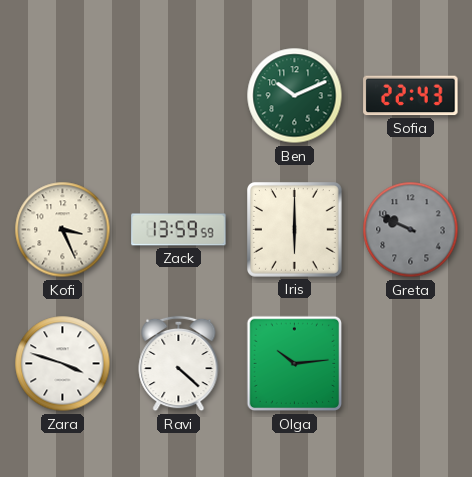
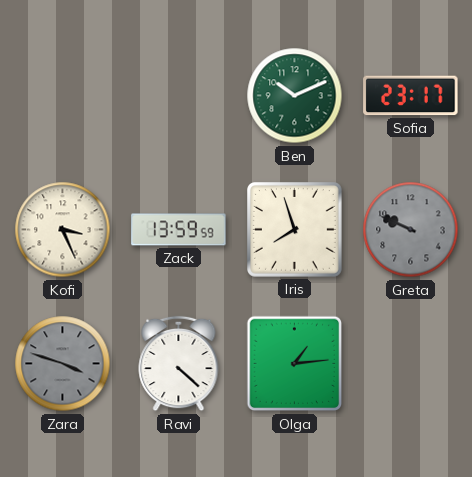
Sofia: 22:43 -> 23:17
Iris: 6:00 -> 7:57
Zara dial: white -> grey
Olga: 10:14 -> 1:14
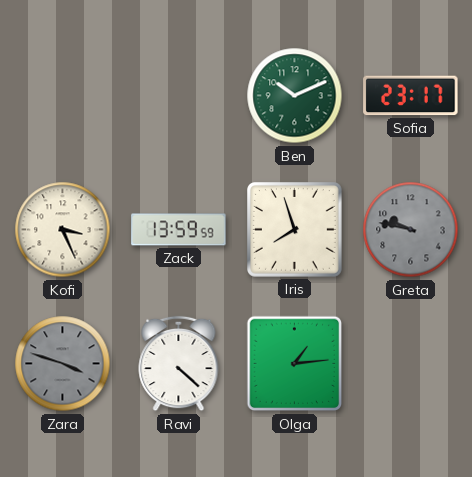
Greta: 9:49 -> 9:47
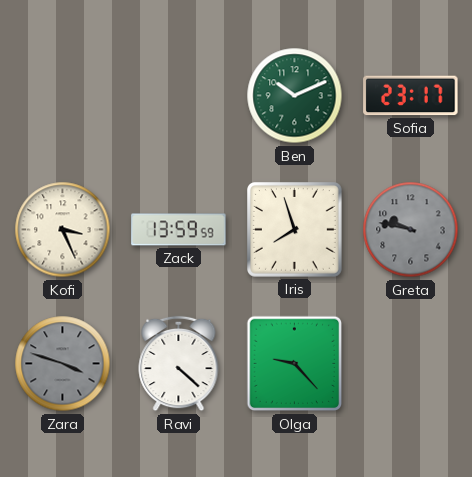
Olga: 1:14 -> 9:23
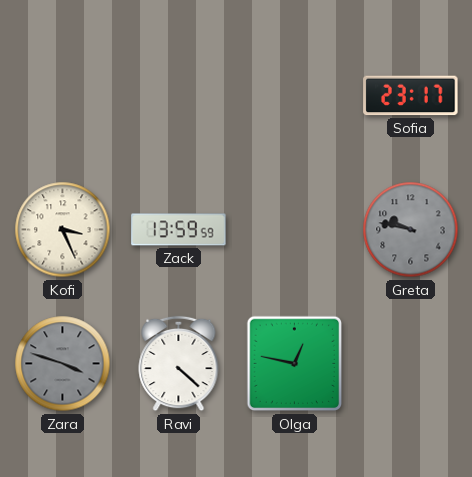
Ben: 10:11 -> none
Iris: 7:57 -> none
Olga: 9:23 -> 12:47
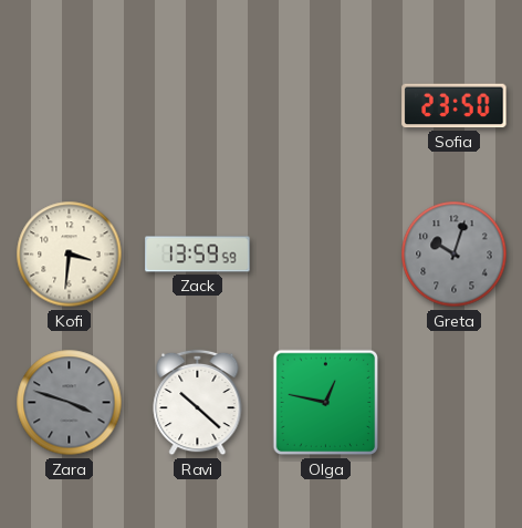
Sofia: 23:17 -> 23:50
Kofi: 3:26 -> 3:31
Greta: 9:47 -> 10:03
Ravi: 4:22 -> 10:22
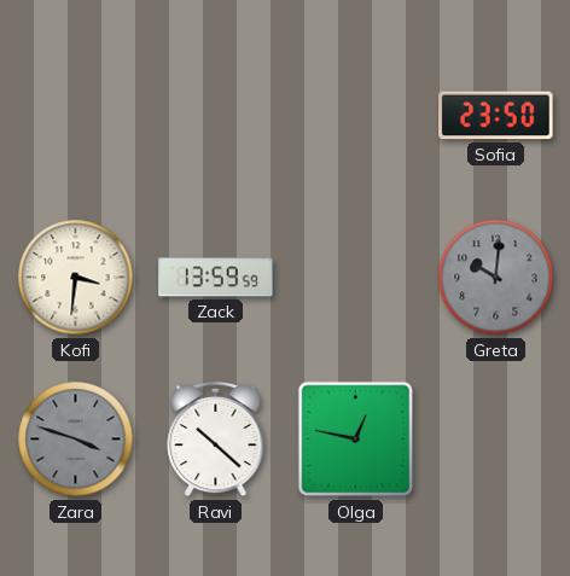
Greta: 10:03 -> 10:01
